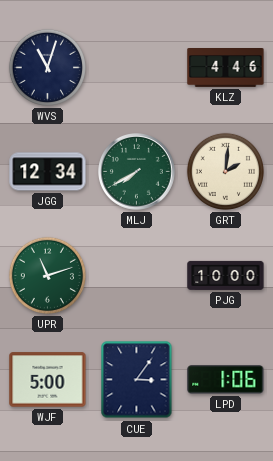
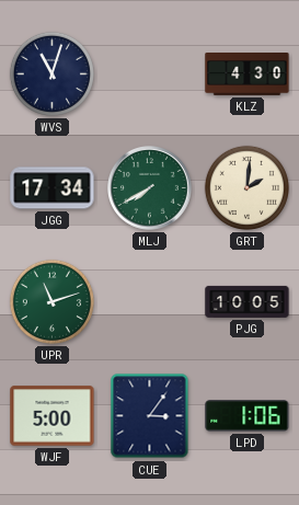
KLZ: 4:46 -> 4:30
JGG: 12:34 -> 17:34
PJG: 10:00 -> 10:05
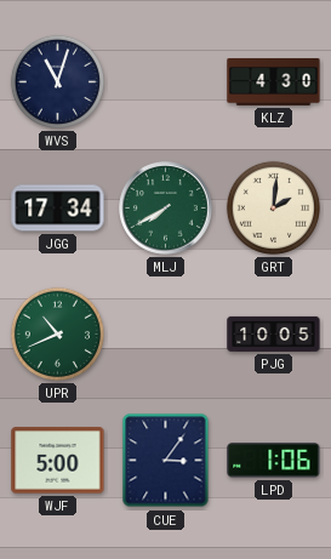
UPR: 11:12 -> 10:41
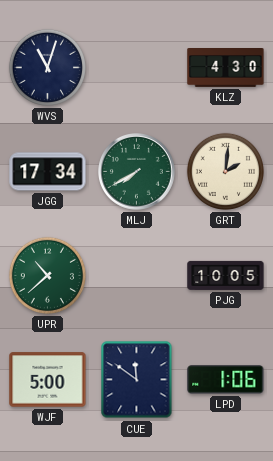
UPR: 10:41 -> 10:38
CUE: 3:06 -> 11:51
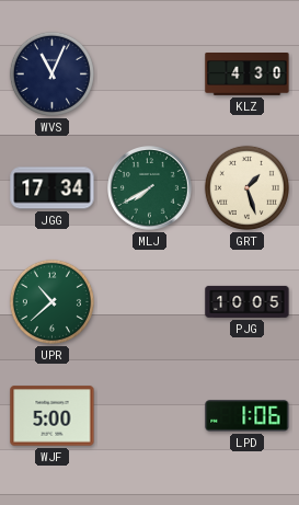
WVS: 11:03 -> 11:04
GRT: 2:01 -> 1:27
CUE: 11:51 -> none
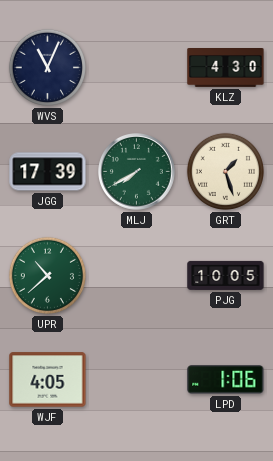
JGG: 17:34 -> 17:39
WJF: 5:00 -> 4:05
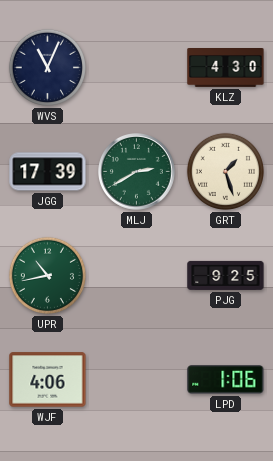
MLJ: 7:40 -> 2:40
UPR: 10:38 -> 10:43
PJG: 10:05 -> 9:25
WJF: 4:05 -> 4:06
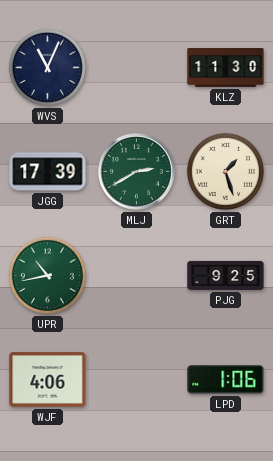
KLZ: 4:30 -> 11:30
